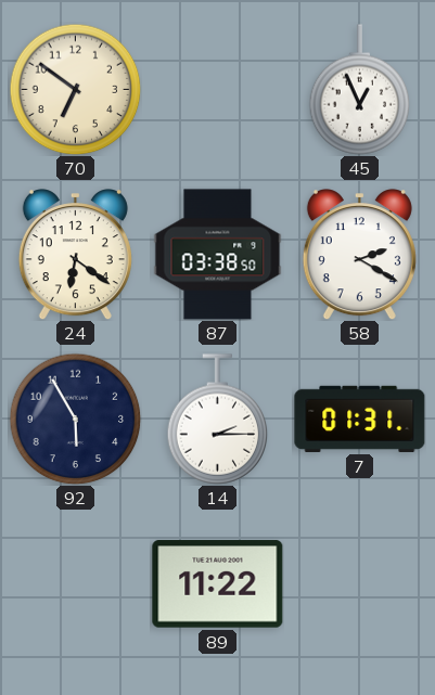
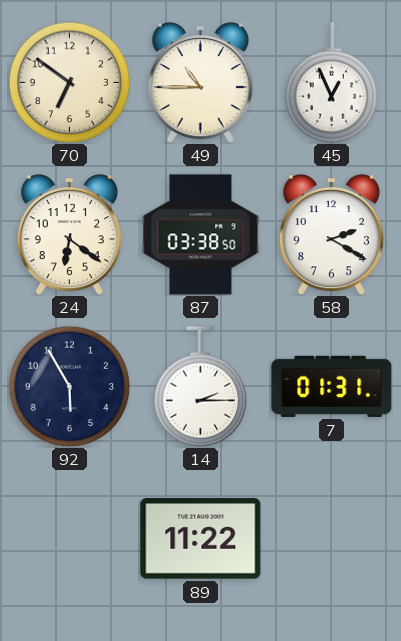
49: none -> 10:45
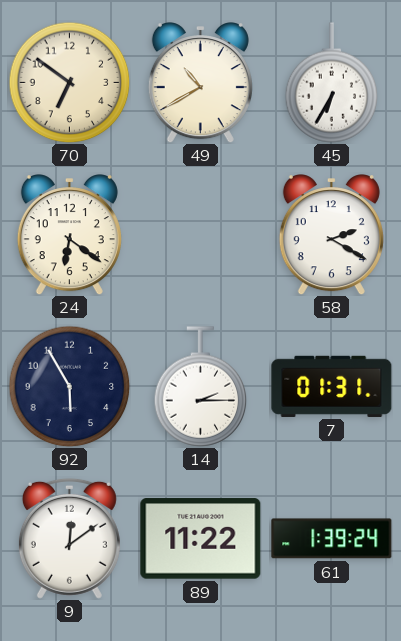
49: 10:45 -> 10:40
45: 12:56 -> 6:35
87: 03:38 -> none
9: none -> 12:09
61: none -> 1:39
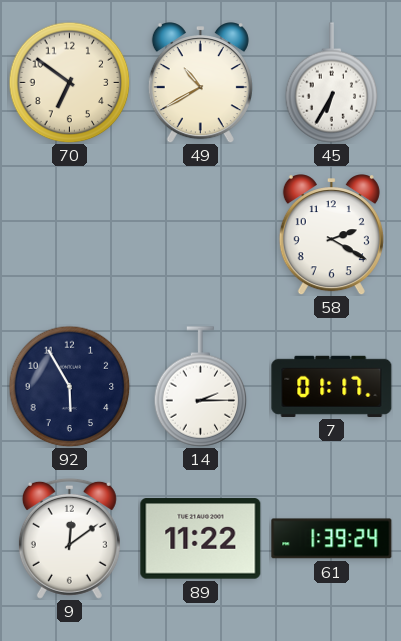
24: 6:21 -> none
7: 01:31 -> 01:17
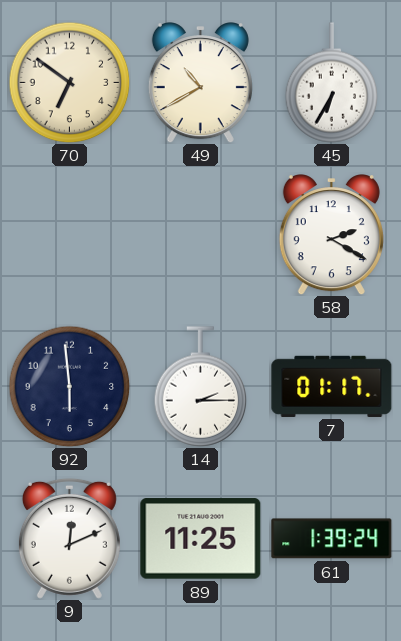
92: 5:55 -> 5:59
9: 12:09 -> 12:11
89: 11:22 -> 11:25
